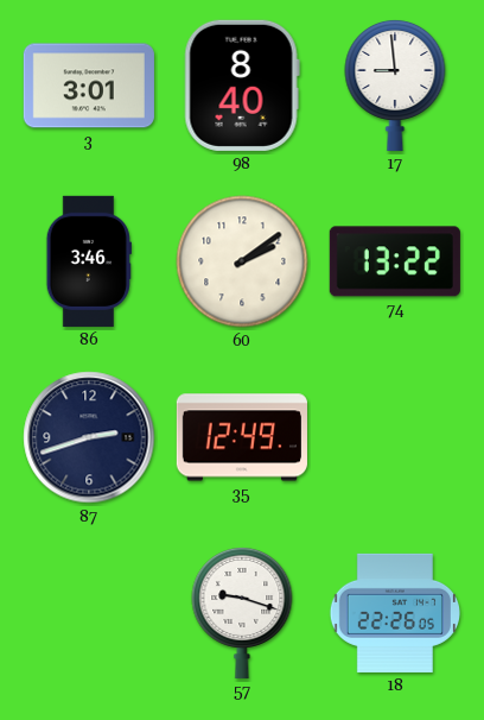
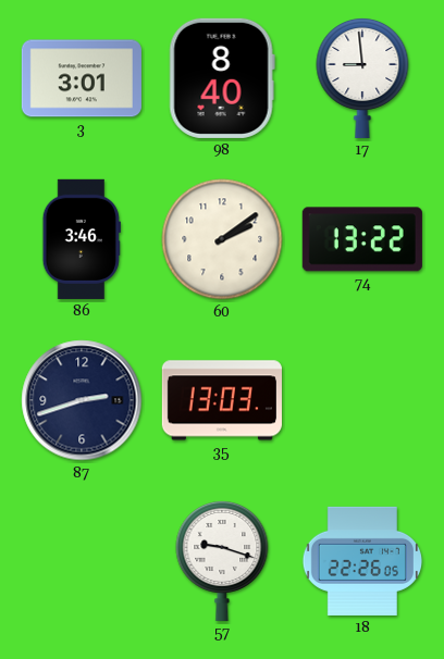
35: 12:49 -> 13:03
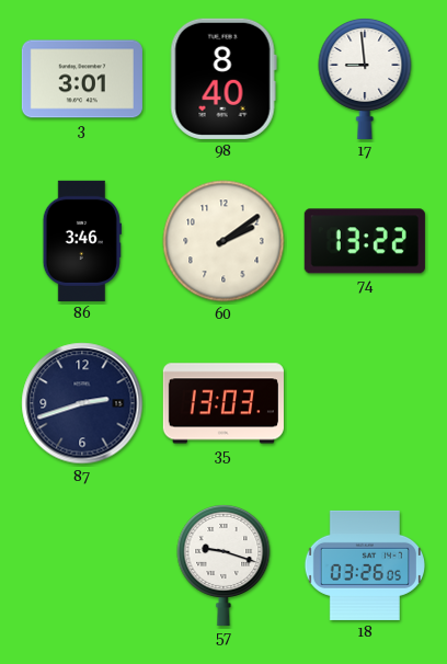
18: 22:26 -> 03:26
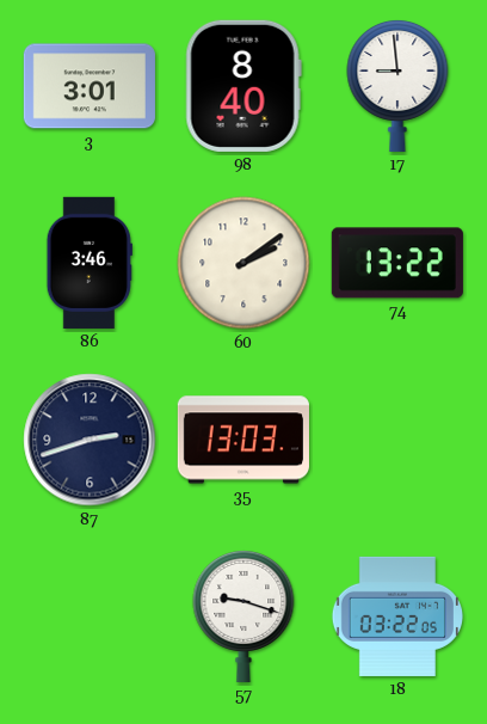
18: 03:26 -> 03:22
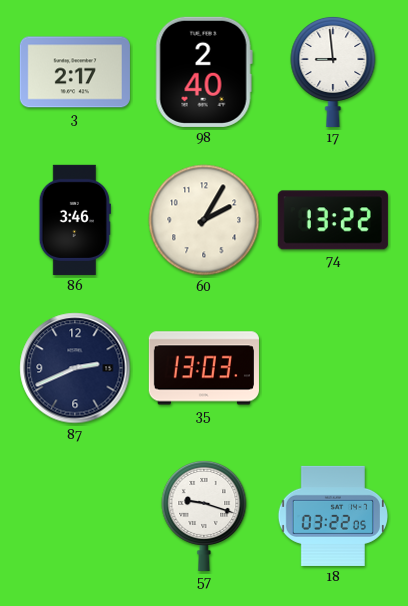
3: 3:01 -> 2:17
98: 8:40 -> 2:40
60: 2:09 -> 2:05
87: 2:42 -> 2:41
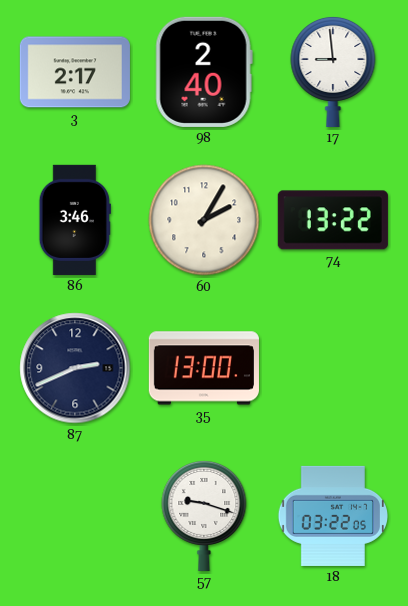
35: 13:03 -> 13:00
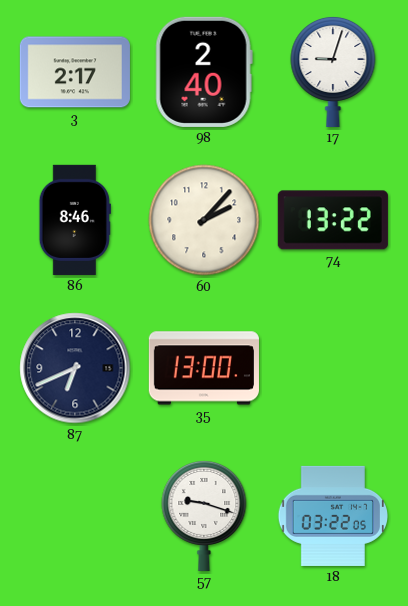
17: 8:59 -> 9:03
86: 3:46 -> 8:46
60: 2:05 -> 2:07
87: 2:41 -> 6:41
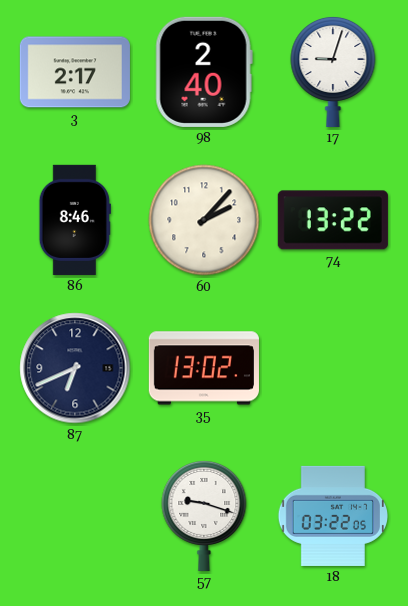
35: 13:00 -> 13:02
